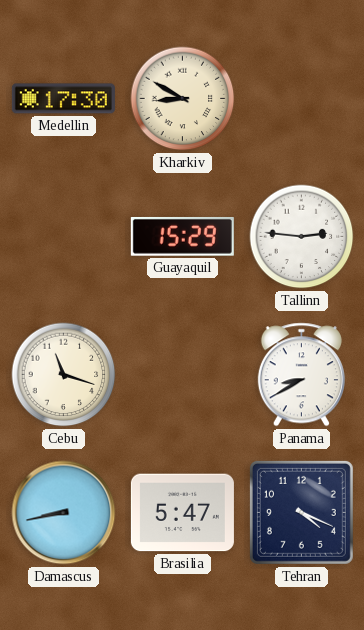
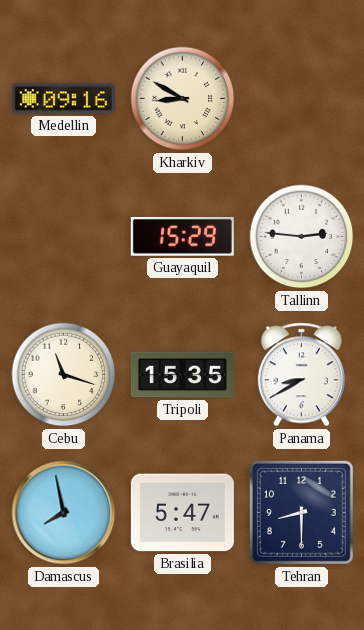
Medellin: 17:30 -> 09:16
Tripoli: none -> 15:35
Damascus: 8:43 -> 7:58
Tehran: 4:19 -> 8:30
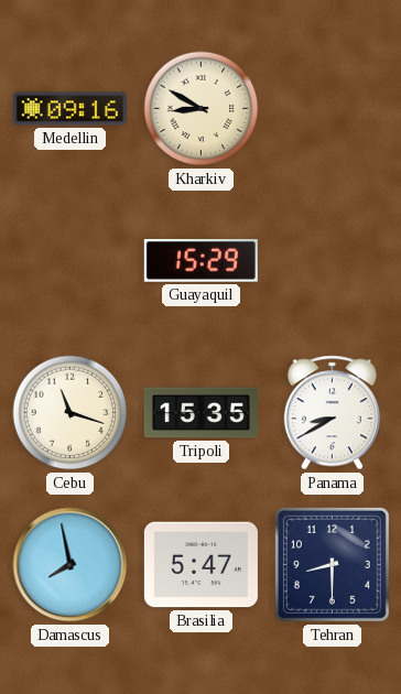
Tallinn: 2:46 -> none
